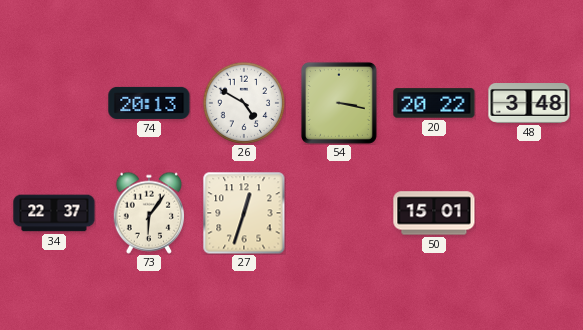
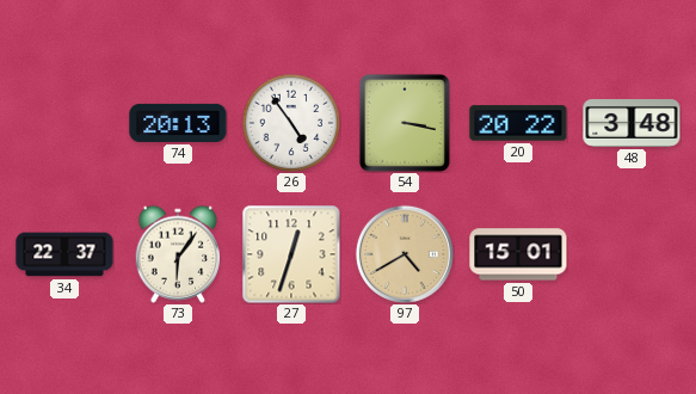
26: 4:50 -> 4:54
97: none -> 4:40
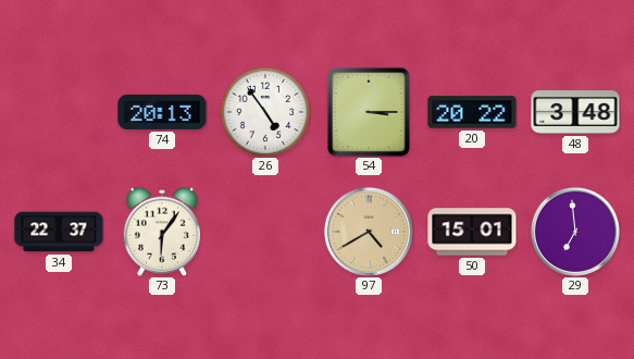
54: 3:17 -> 3:15
27: 12:33 -> none
29: none -> 6:59
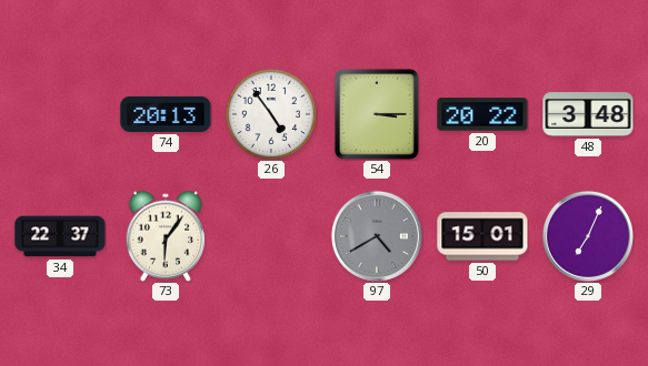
97 dial: champagne -> grey
29: 6:59 -> 7:04
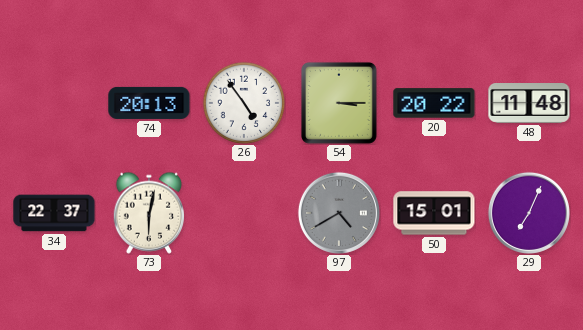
48: 3:48 -> 11:48
73: 6:06 -> 6:02
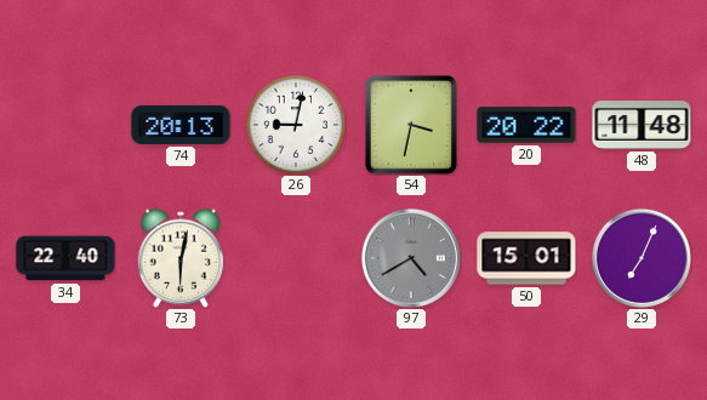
26: 4:54 -> 9:02
54: 3:15 -> 3:32
34: 22:37 -> 22:40
